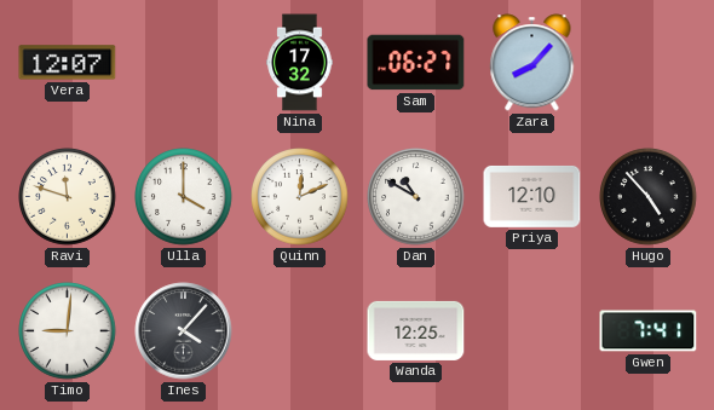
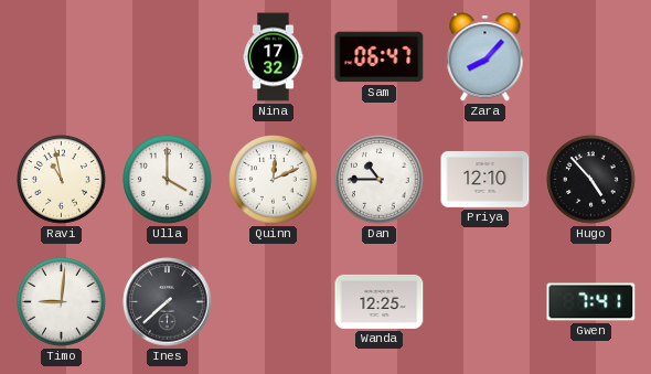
Vera: 12:07 -> none
Sam: 06:27 -> 06:47
Ravi: 11:48 -> 10:58
Dan: 10:50 -> 10:45
Ines: 4:07 -> 7:38
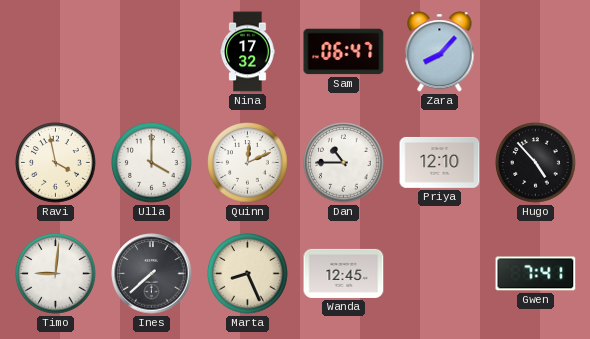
Ravi: 10:58 -> 3:58
Marta: none -> 8:26
Wanda: 12:25 -> 12:45
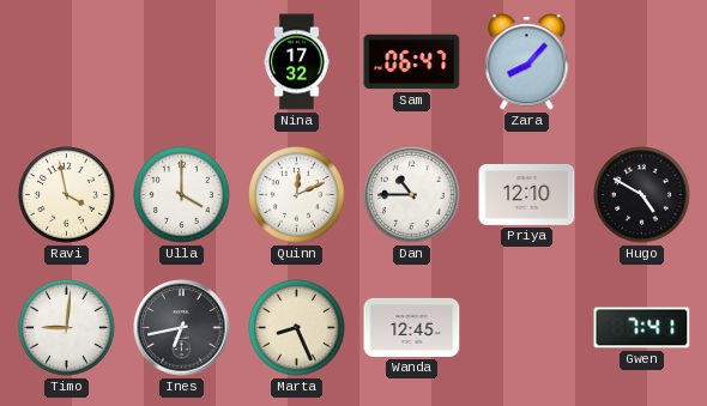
Hugo: 4:53 -> 4:50
Ines: 7:38 -> 6:43
